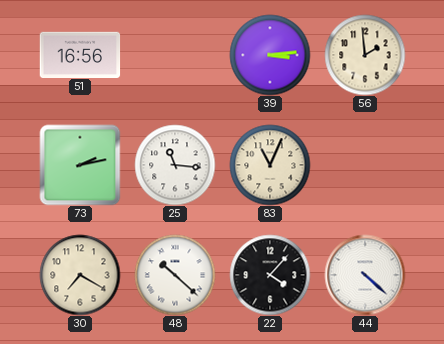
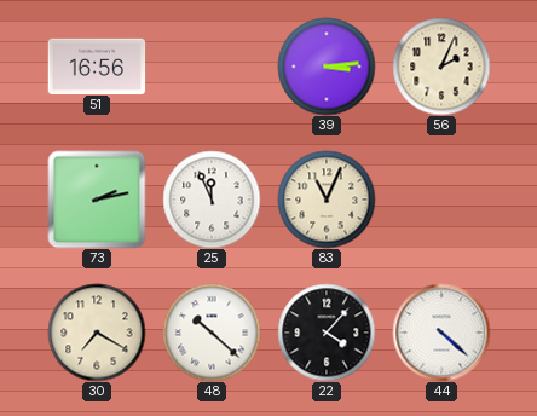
56: 1:59 -> 2:04
25: 11:16 -> 11:56
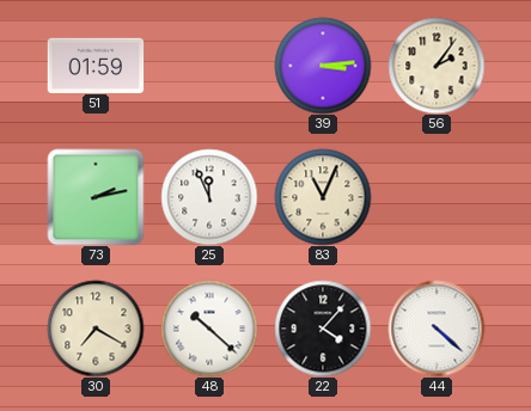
51: 16:56 -> 01:59
56: 2:04 -> 2:06
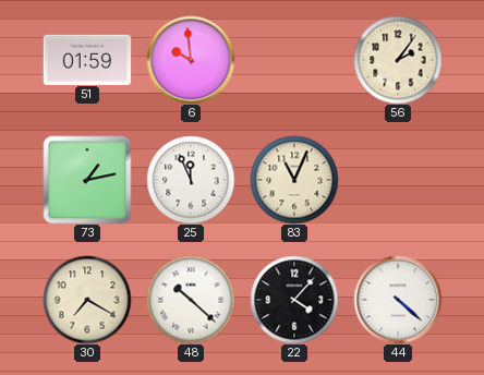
6: none -> 9:59
39: 3:14 -> none
73: 2:13 -> 1:13
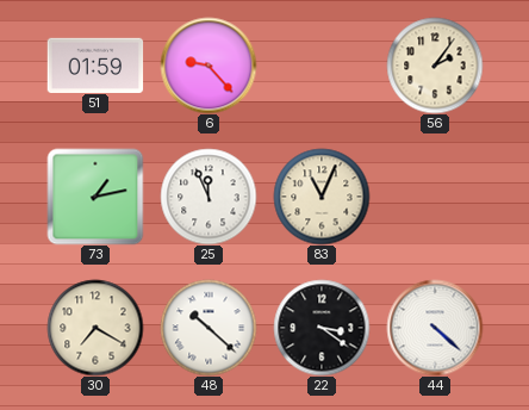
6: 9:59 -> 9:23
22: 4:07 -> 3:21
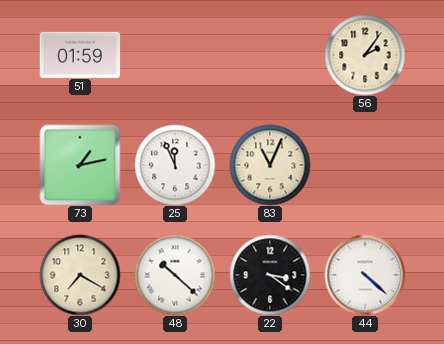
6: 9:23 -> none
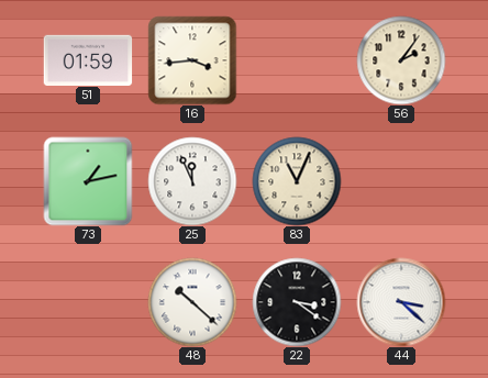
16: none -> 3:44
30: 7:20 -> none
44: 4:22 -> 3:22
